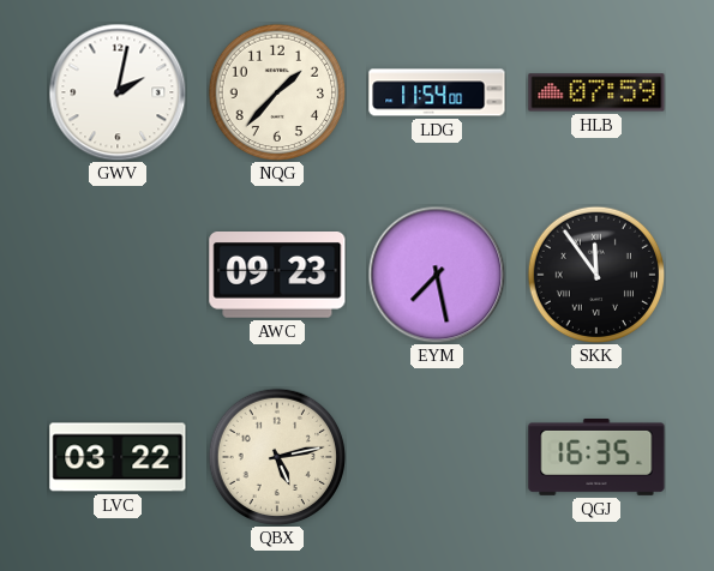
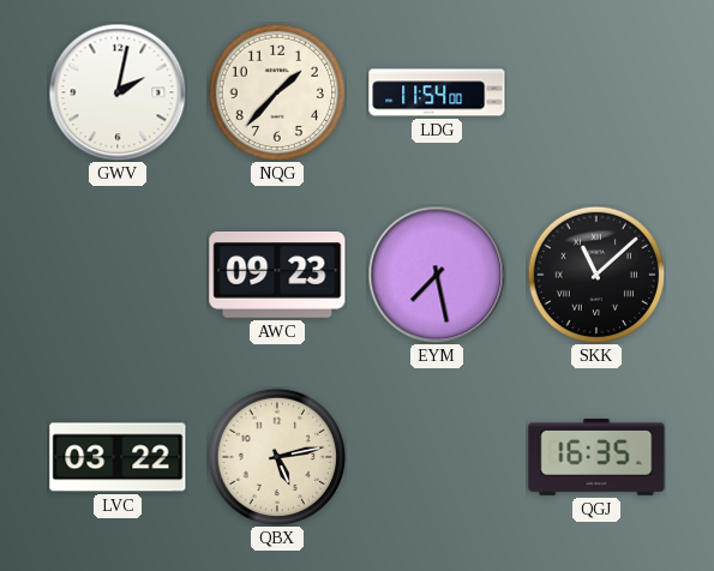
HLB: 07:59 -> none
SKK: 11:54 -> 11:08
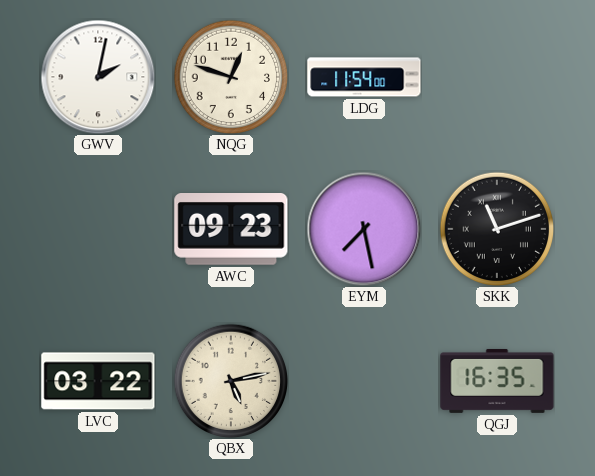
NQG: 1:37 -> 12:48
SKK: 11:08 -> 11:12
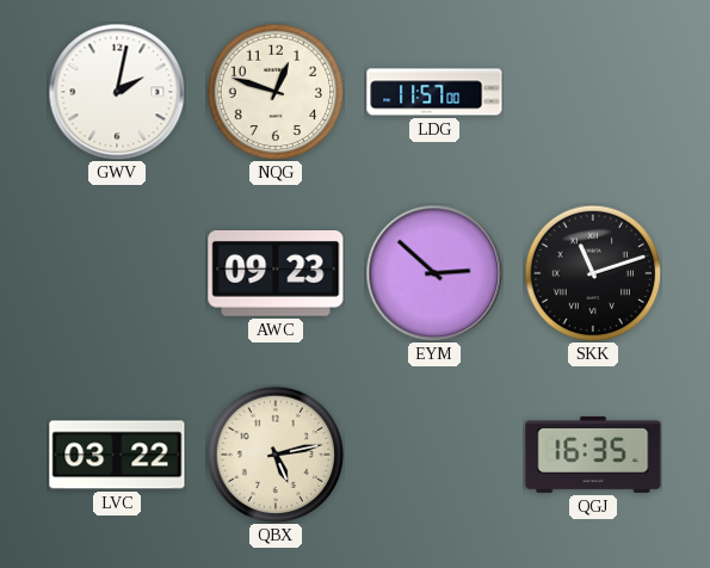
LDG: 11:54 -> 11:57
EYM: 7:28 -> 2:52
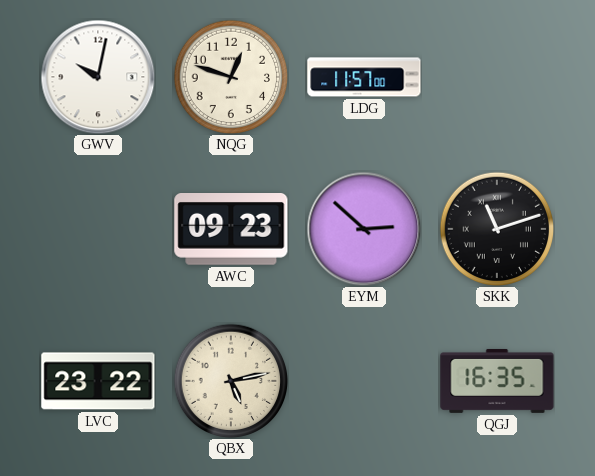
GWV: 2:02 -> 10:02
LVC: 03:22 -> 23:22
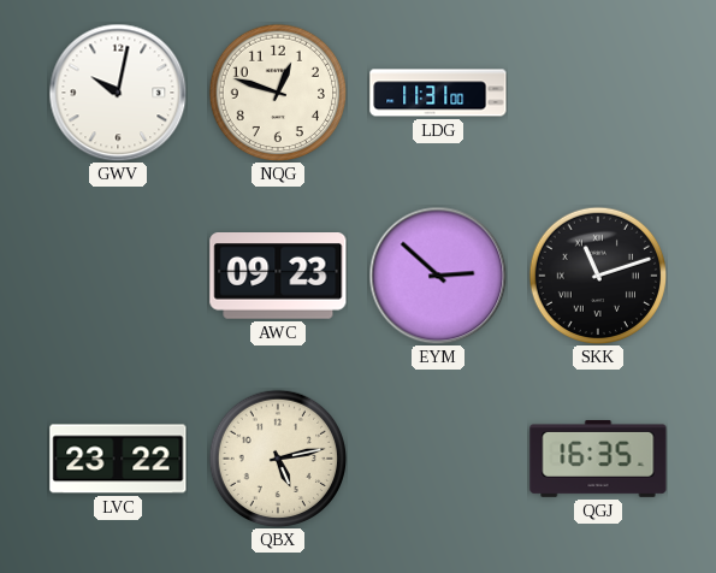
LDG: 11:57 -> 11:31
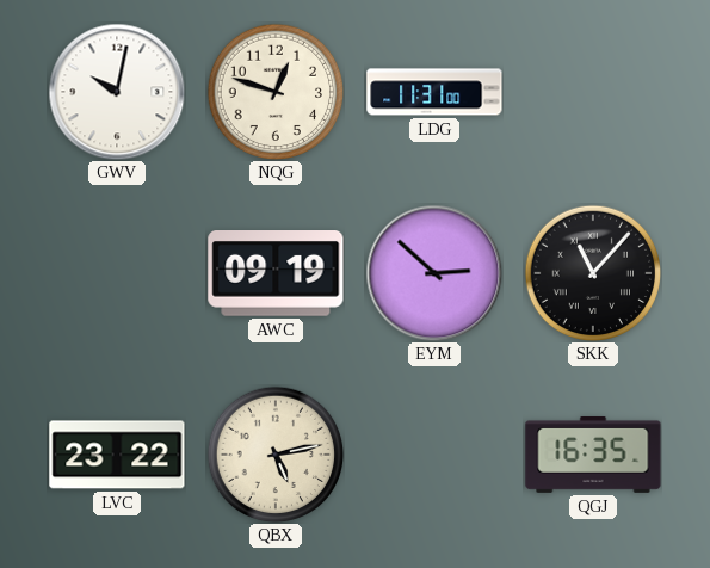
AWC: 09:23 -> 09:19
SKK: 11:12 -> 11:07
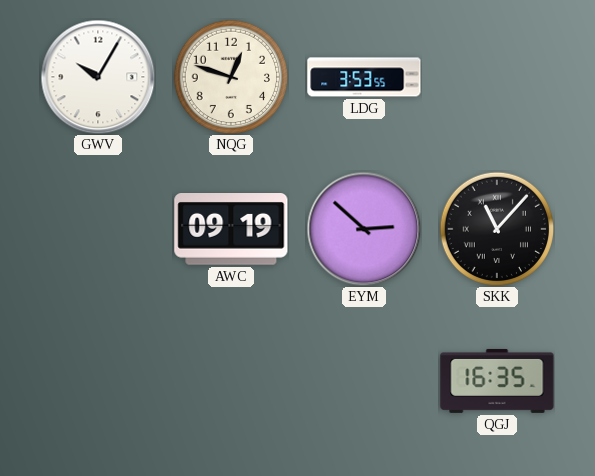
GWV: 10:02 -> 10:05
LDG: 11:31 -> 3:53
LVC: 23:22 -> none
QBX: 5:13 -> none
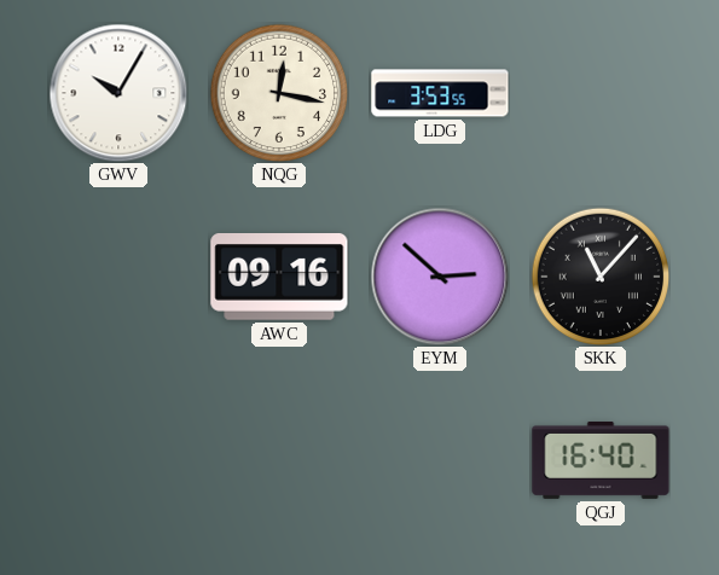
NQG: 12:48 -> 12:17
AWC: 09:19 -> 09:16
QGJ: 16:35 -> 16:40
